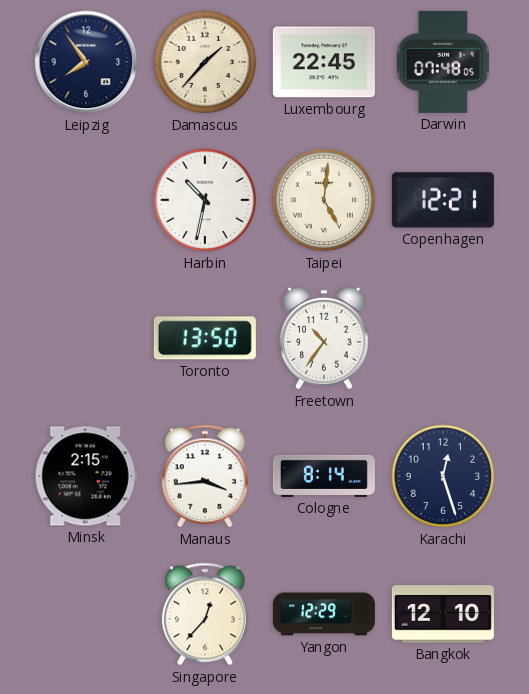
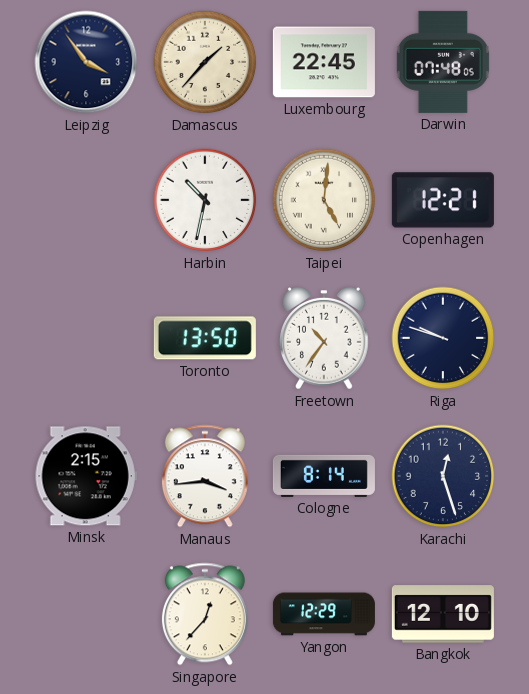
Leipzig: 7:54 -> 3:54
Riga: none -> 9:48
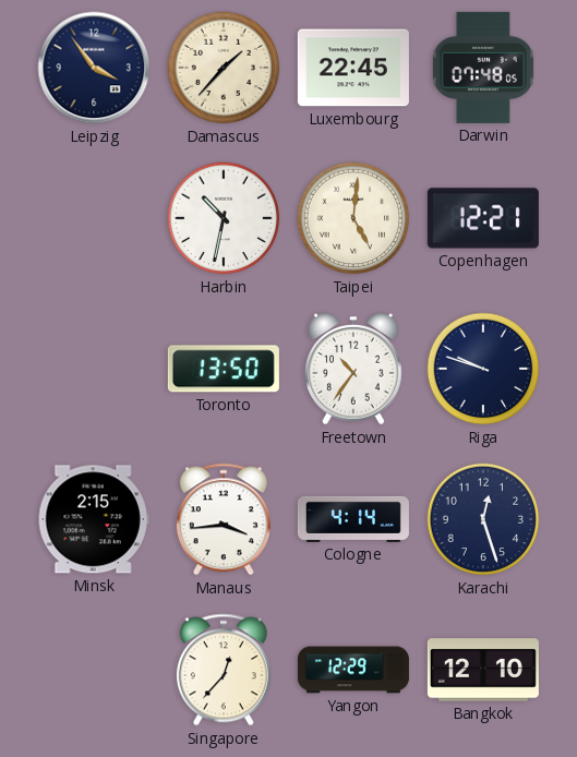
Cologne: 8:14 -> 4:14
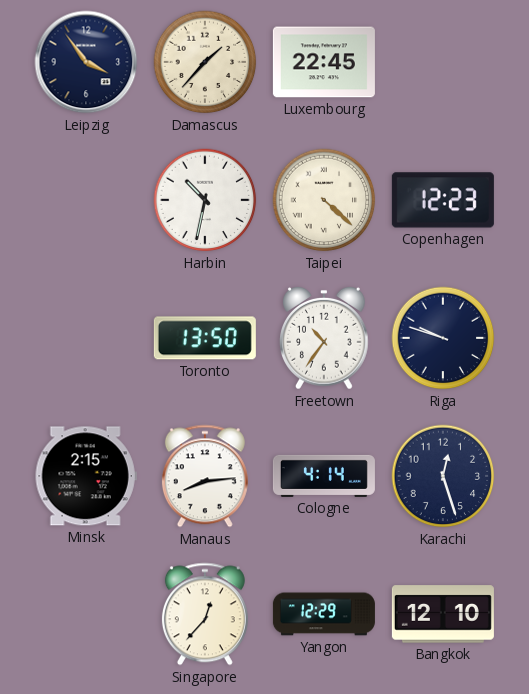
Darwin: 07:48 -> none
Taipei: 5:01 -> 4:22
Copenhagen: 12:21 -> 12:23
Manaus: 3:44 -> 8:14
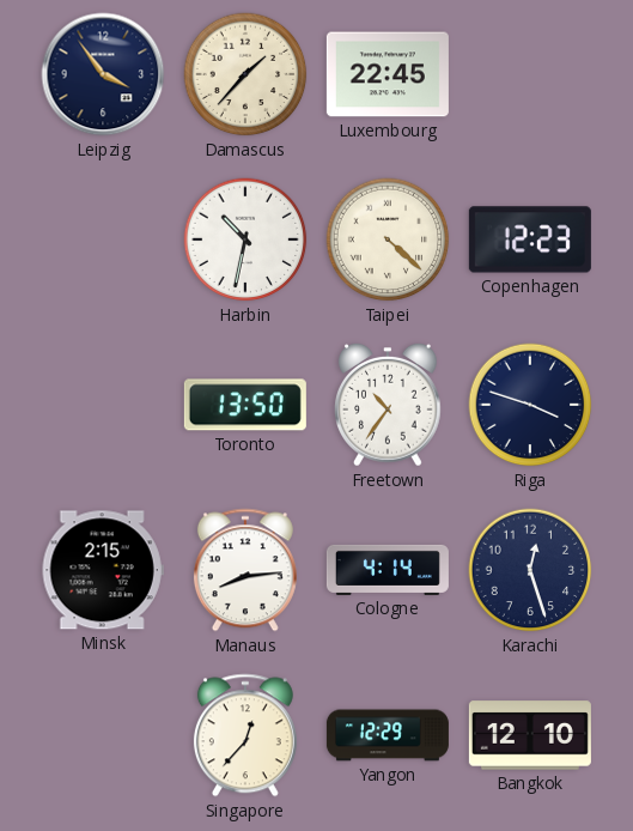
Riga: 9:48 -> 3:48
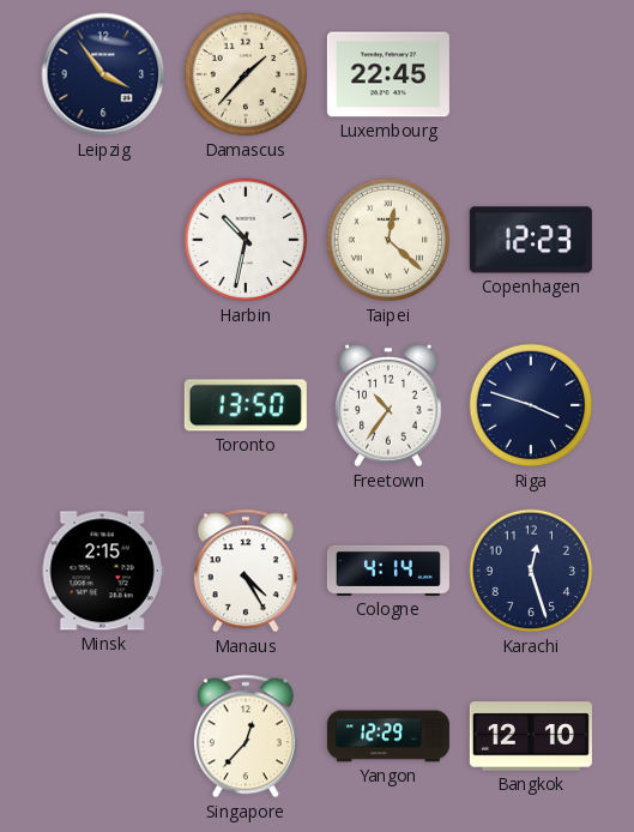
Taipei: 4:22 -> 12:22
Manaus: 8:14 -> 4:25
